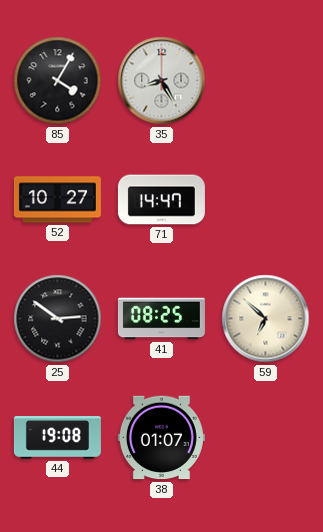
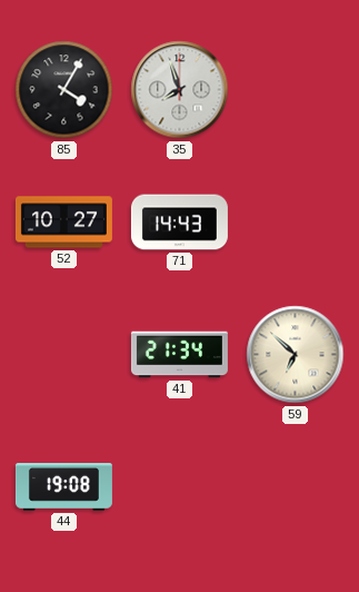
35: 8:25 -> 7:57
71: 14:47 -> 14:43
25: 2:51 -> none
41: 08:25 -> 21:34
38: 01:07 -> none
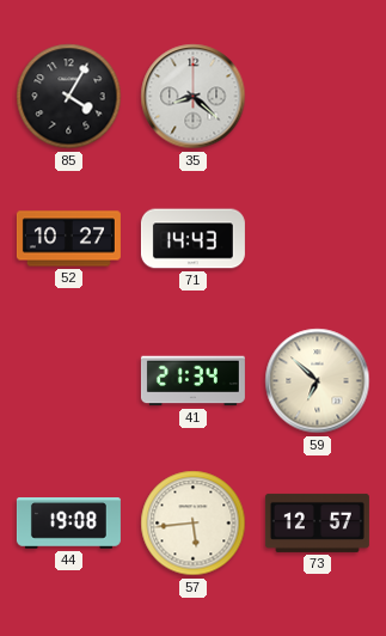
35: 7:57 -> 8:22
57: none -> 5:44
73: none -> 12:57
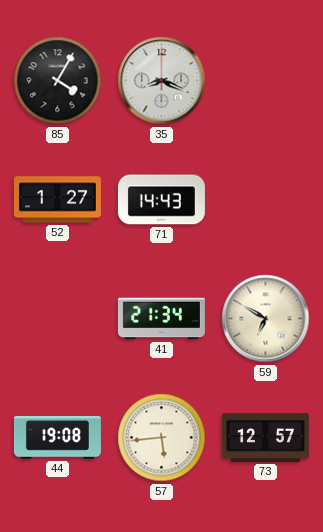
35: 8:22 -> 8:19
52: 10:27 -> 1:27
59: 6:52 -> 6:50
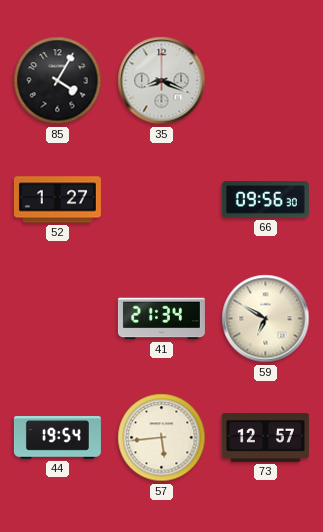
71: 14:43 -> none
66: none -> 09:56
44: 19:08 -> 19:54
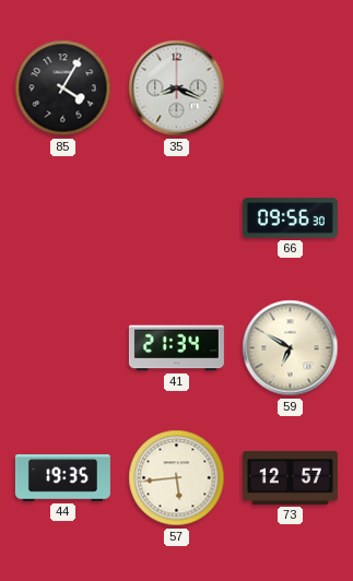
52: 1:27 -> none
44: 19:54 -> 19:35
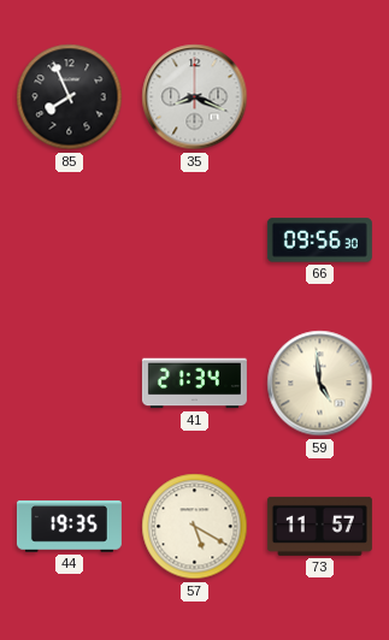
85: 4:05 -> 7:56
59: 6:50 -> 4:59
57: 5:44 -> 5:20
73: 12:57 -> 11:57
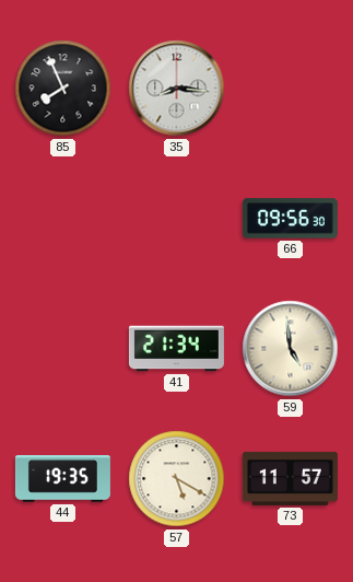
35: 8:19 -> 8:16
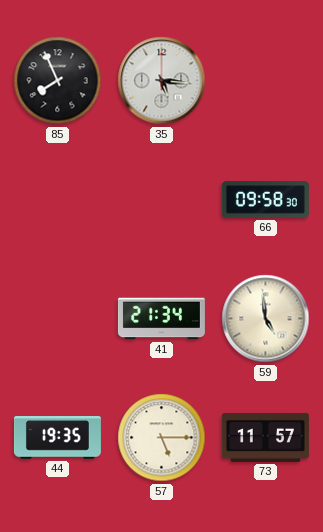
35: 8:16 -> 5:16
66: 09:56 -> 09:58
57: 5:20 -> 5:15
